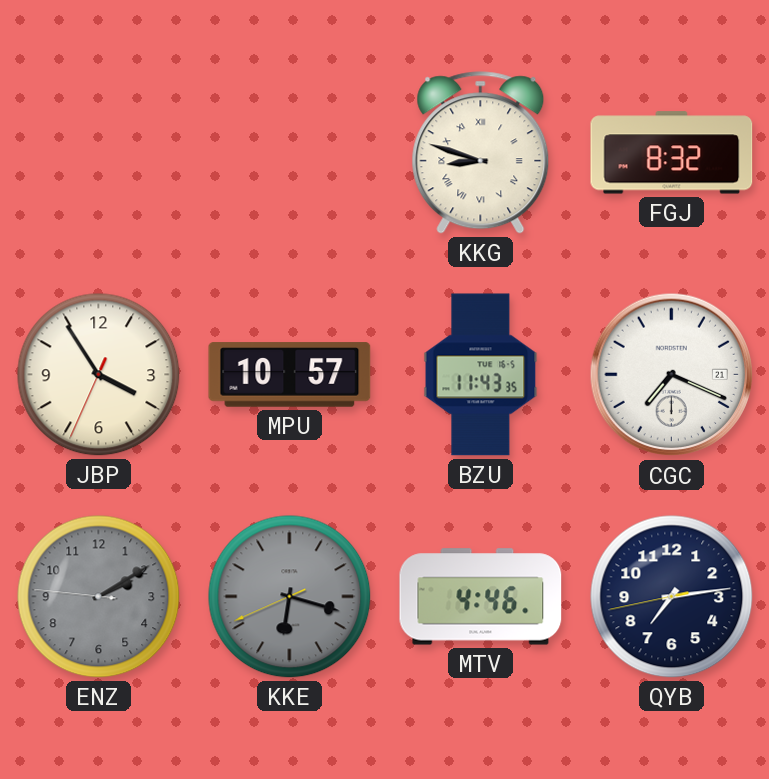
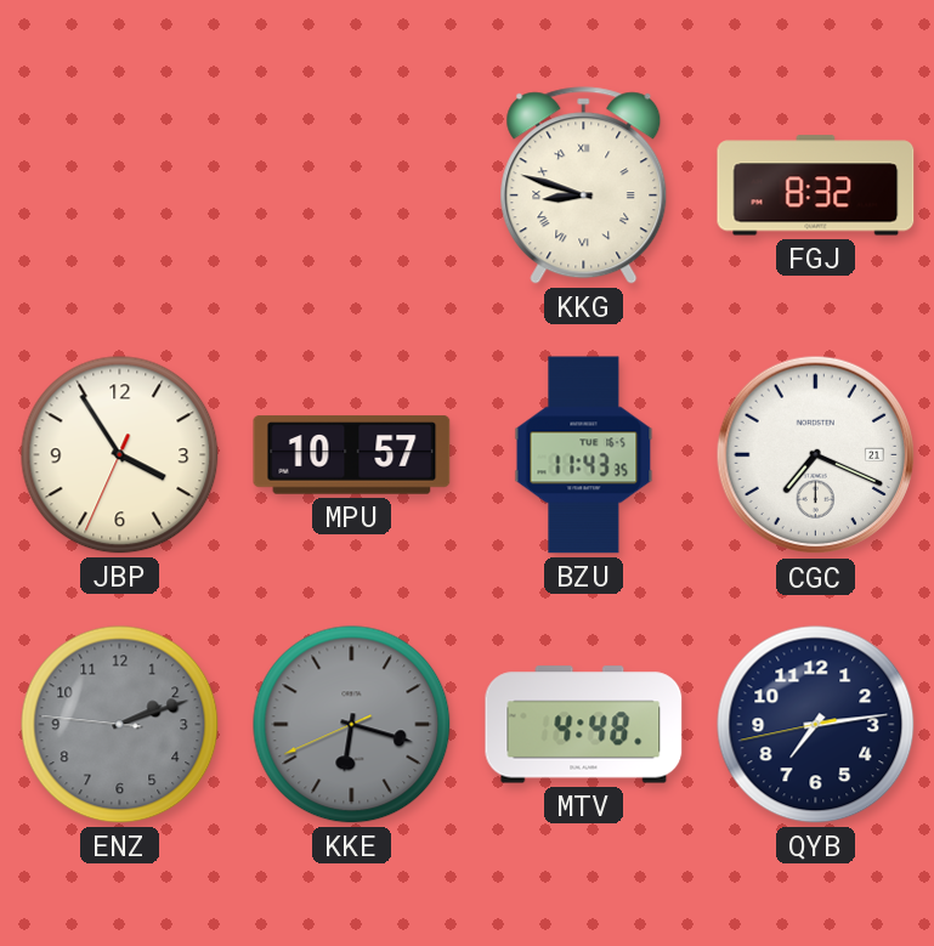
ENZ: 2:09 -> 2:11
MTV: 4:46 -> 4:48
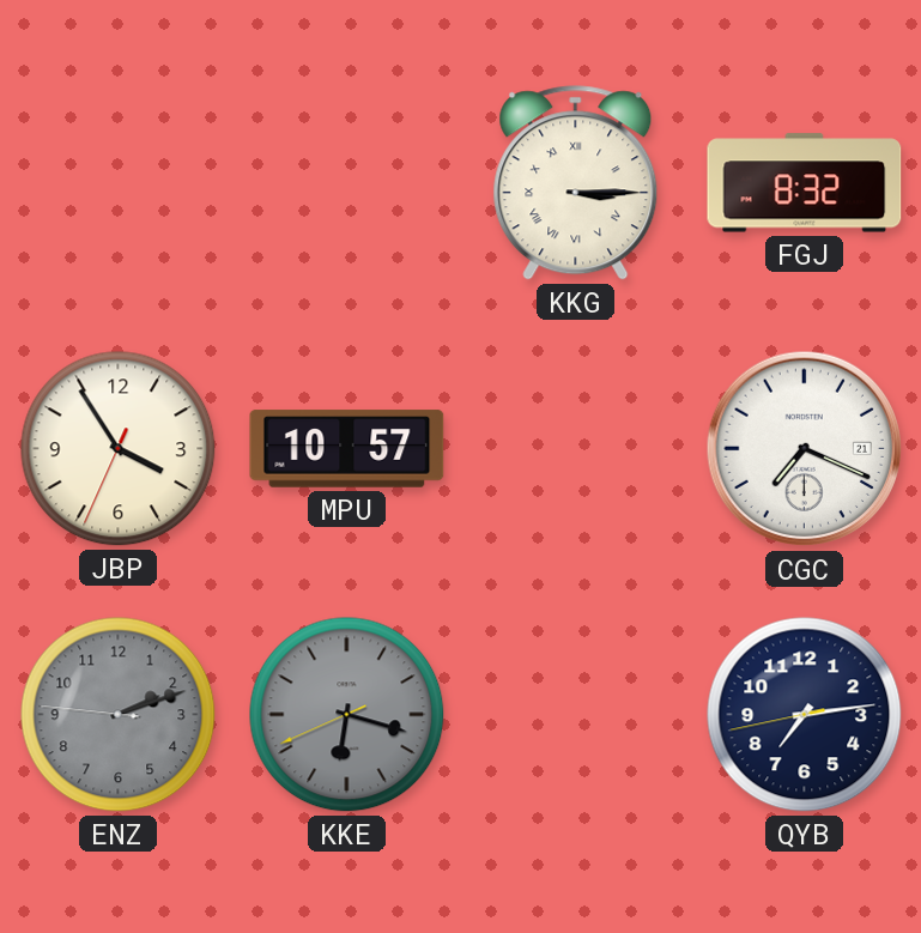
KKG: 8:48 -> 3:15
BZU: 11:43 -> none
MTV: 4:48 -> none
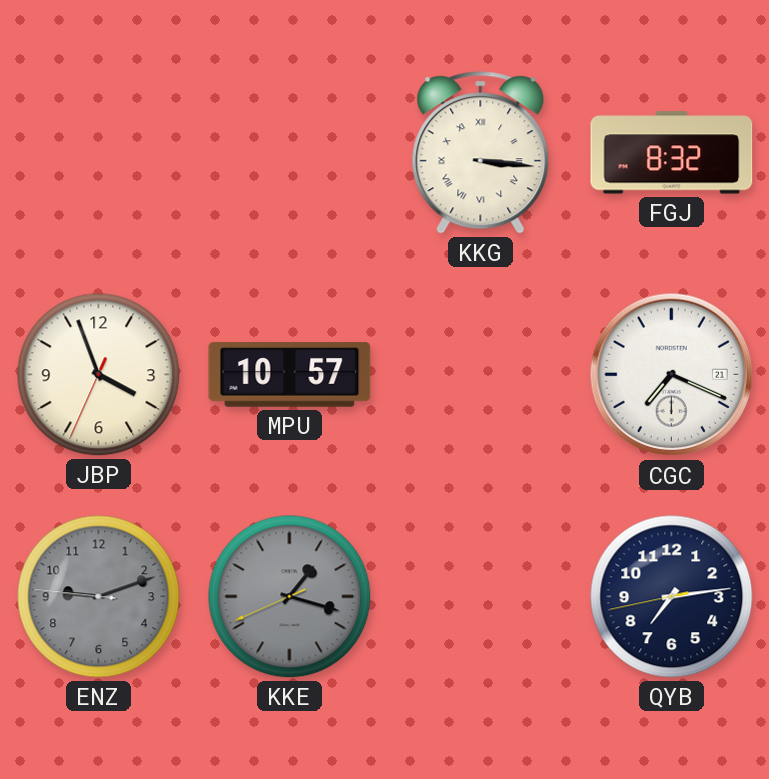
KKG: 3:15 -> 3:16
JBP: 3:54 -> 3:56
ENZ: 2:11 -> 9:11
KKE: 6:17 -> 1:17
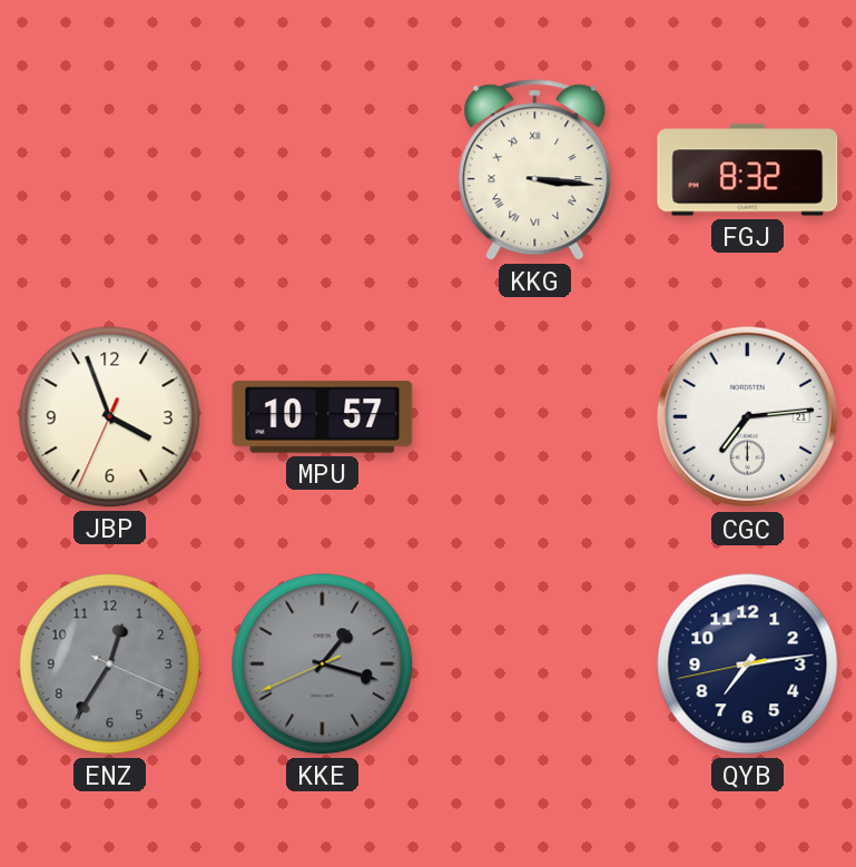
CGC: 7:19 -> 7:14
ENZ: 9:11 -> 12:35
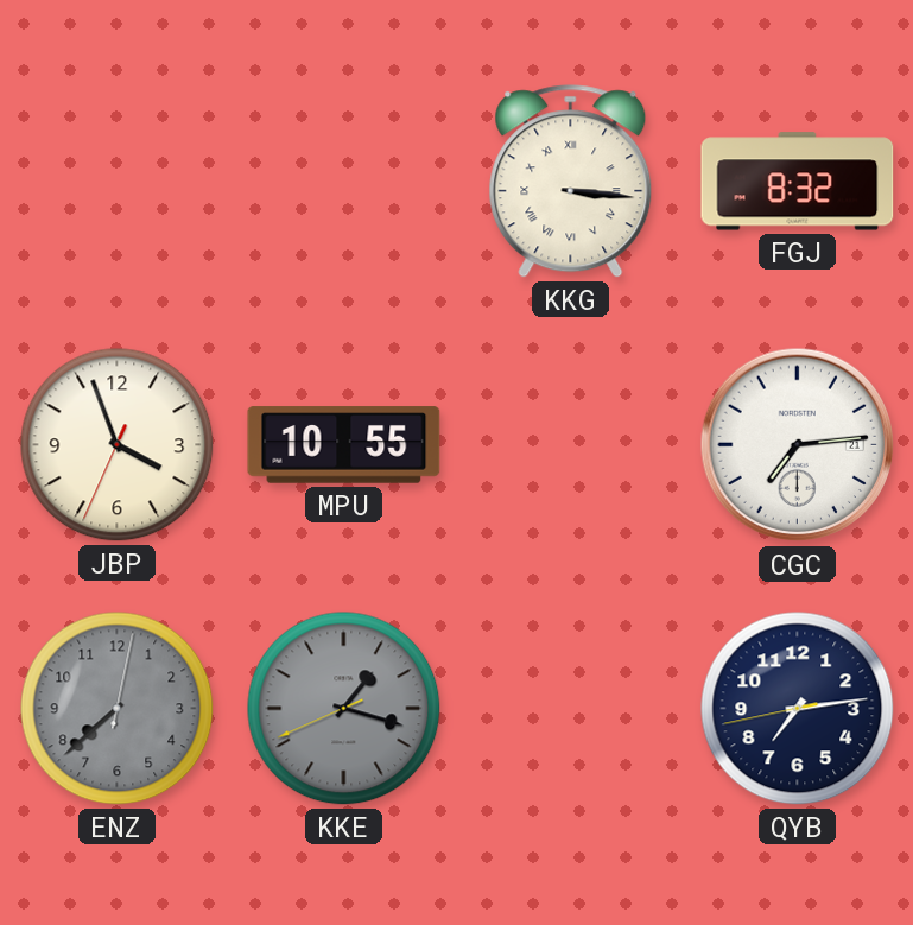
MPU: 10:57 -> 10:55
ENZ: 12:35 -> 7:38
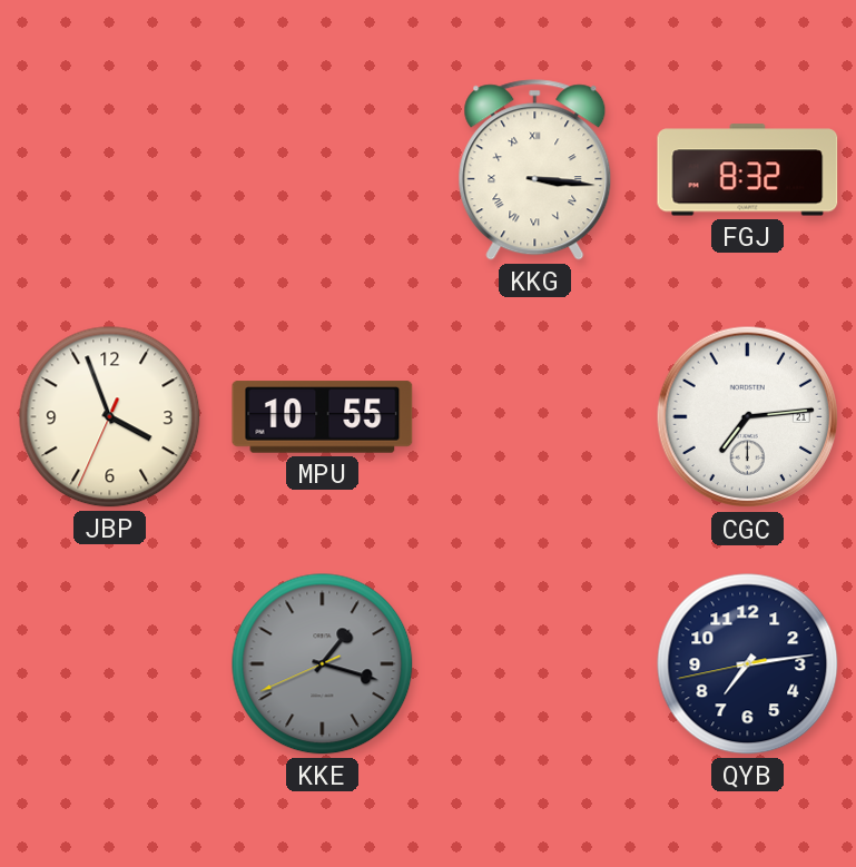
ENZ: 7:38 -> none
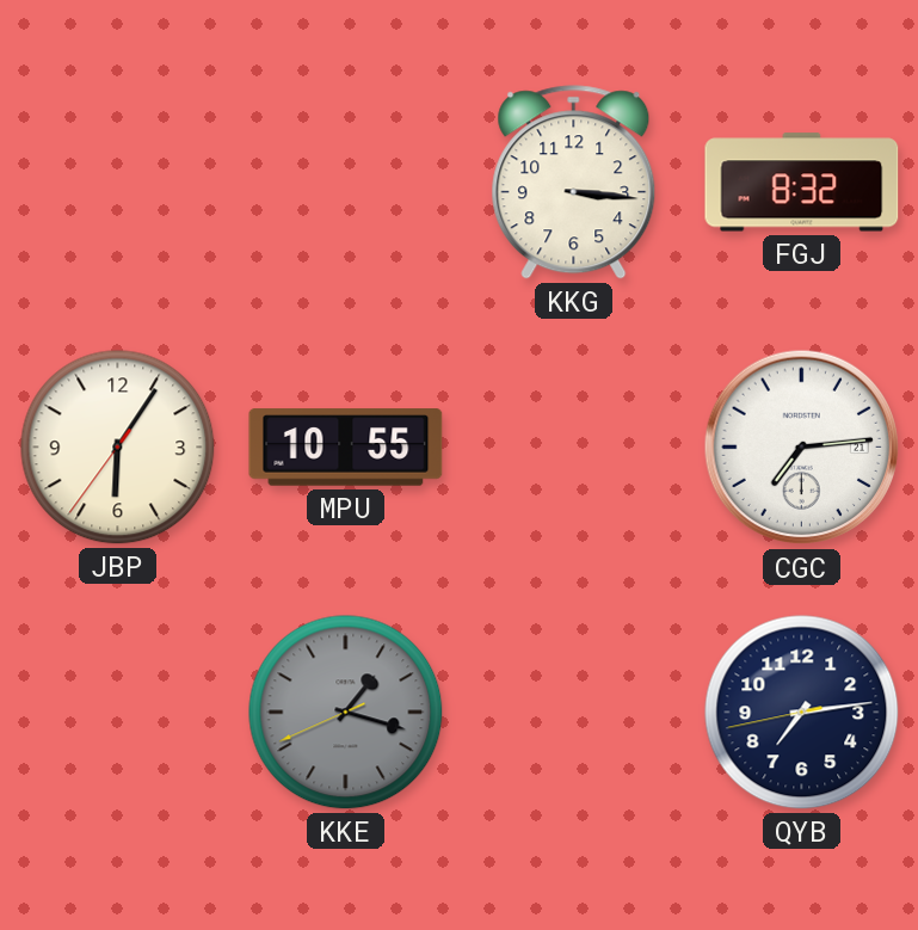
KKG numerals: Roman -> Arabic
JBP: 3:56 -> 6:05
